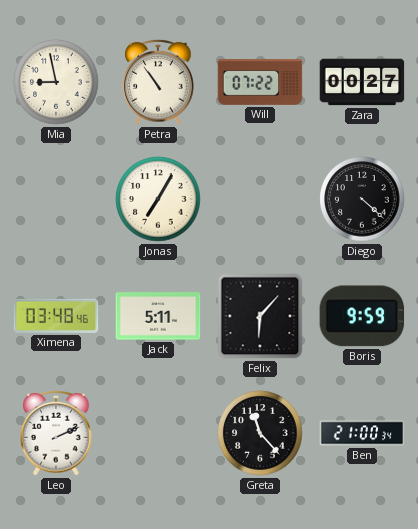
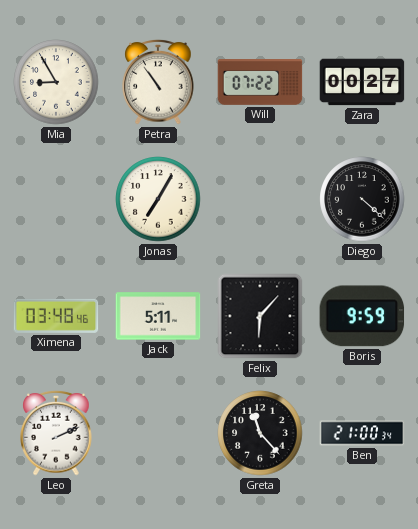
Mia: 8:58 -> 8:55
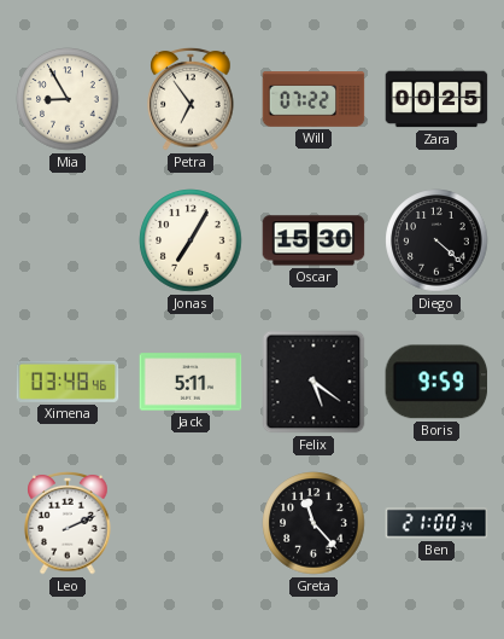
Petra: 10:54 -> 6:54
Zara: 00:27 -> 00:25
Oscar: none -> 15:30
Felix: 6:07 -> 5:21
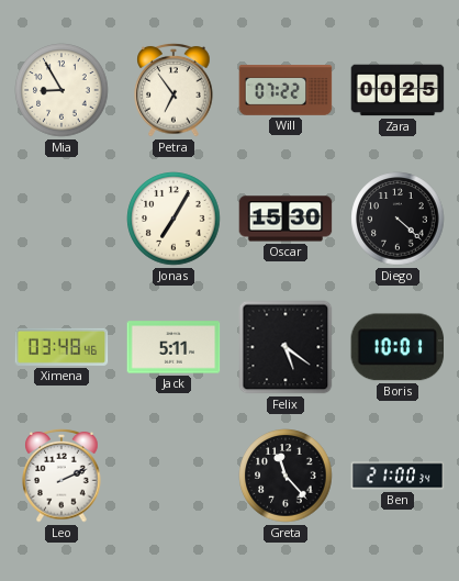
Boris: 9:59 -> 10:01
